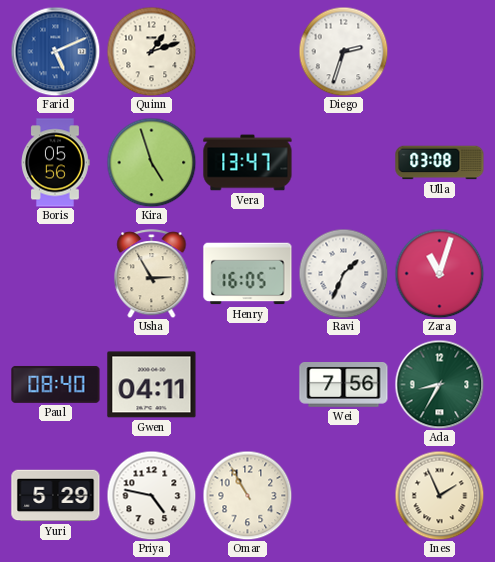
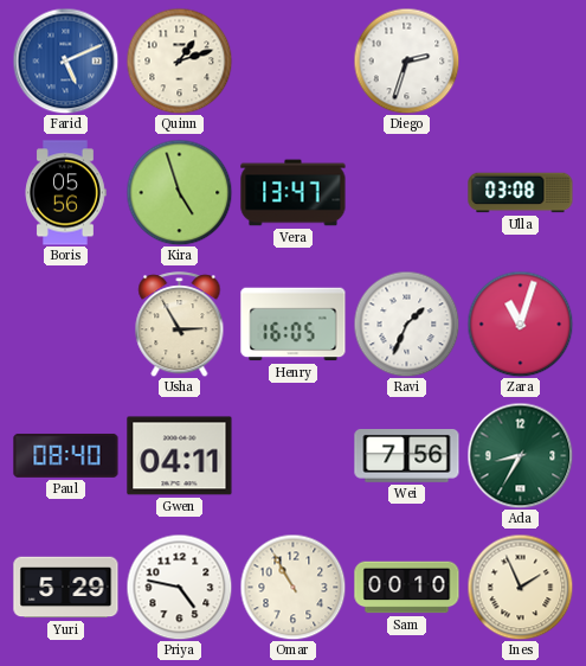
Sam: none -> 00:10
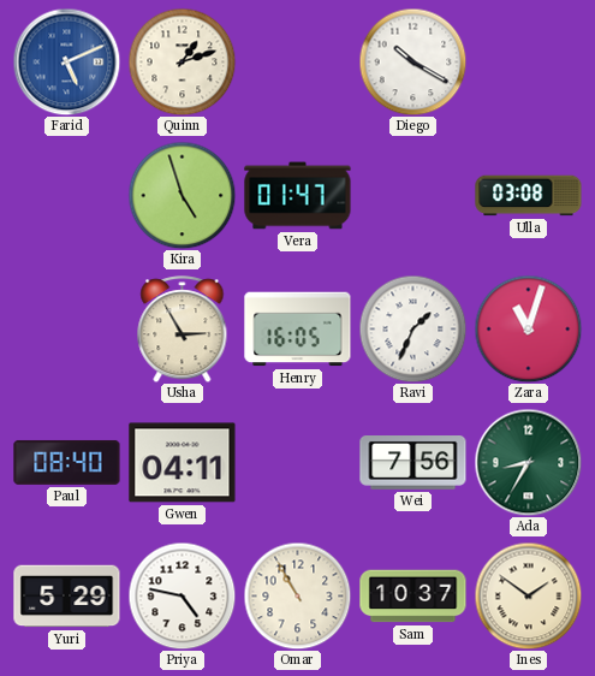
Diego: 2:33 -> 10:20
Boris: 05:56 -> none
Vera: 13:47 -> 01:47
Sam: 00:10 -> 10:37
Ines: 1:56 -> 1:51
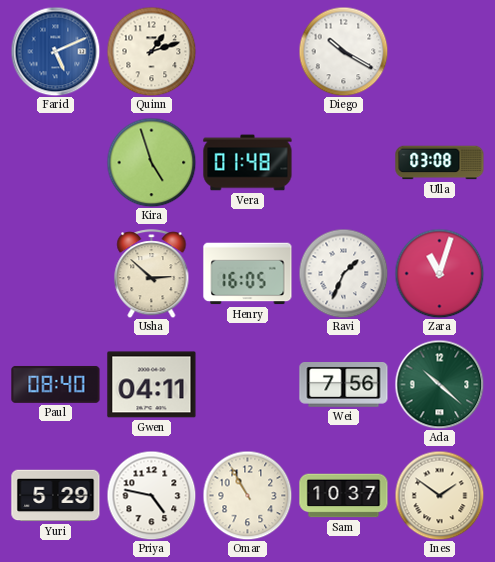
Vera: 01:47 -> 01:48
Usha: 2:55 -> 2:52
Ada: 8:35 -> 10:22
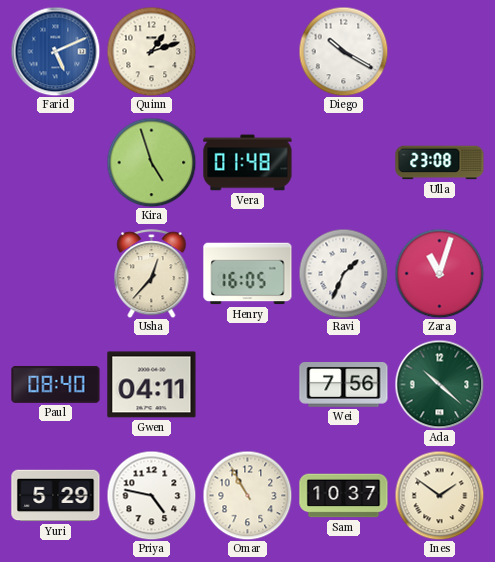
Ulla: 03:08 -> 23:08
Usha: 2:52 -> 12:37
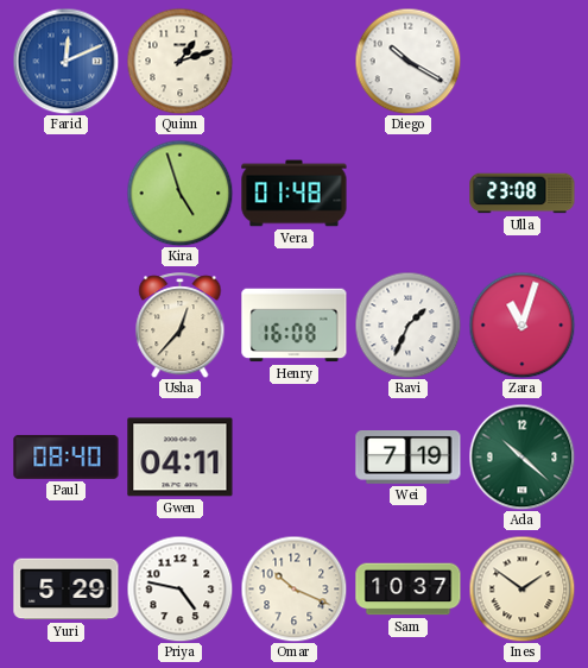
Farid: 5:11 -> 12:11
Henry: 16:05 -> 16:08
Wei: 7:56 -> 7:19
Omar: 10:55 -> 10:19
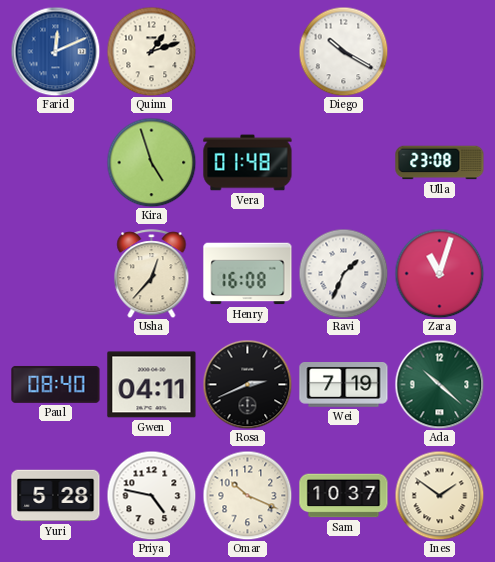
Rosa: none -> 2:41
Yuri: 5:29 -> 5:28
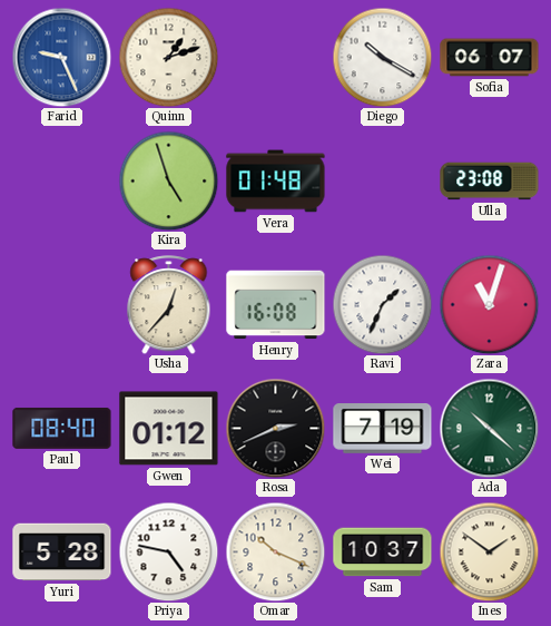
Farid: 12:11 -> 9:26
Sofia: none -> 06:07
Gwen: 04:11 -> 01:12
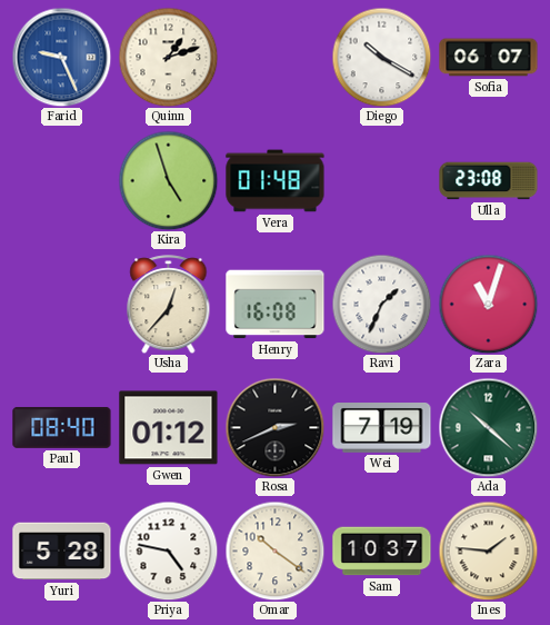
Omar: 10:19 -> 10:21
Ines: 1:51 -> 1:46
